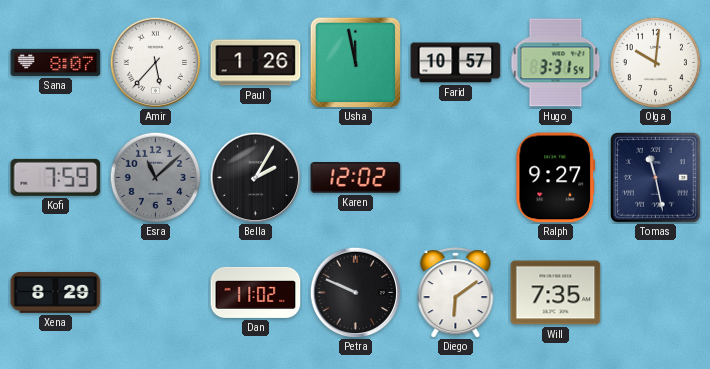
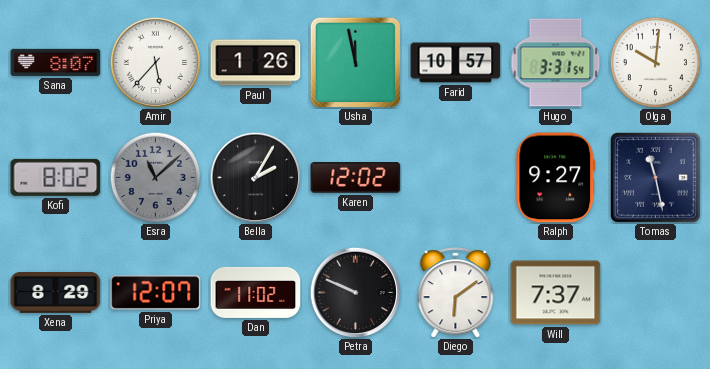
Kofi: 7:59 -> 8:02
Priya: none -> 12:07
Will: 7:35 -> 7:37
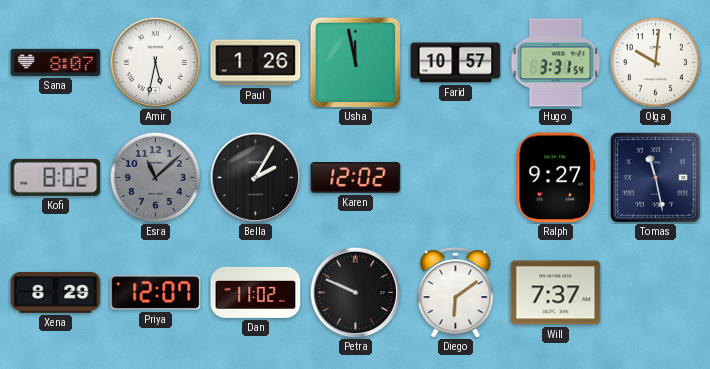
Amir: 5:37 -> 5:32
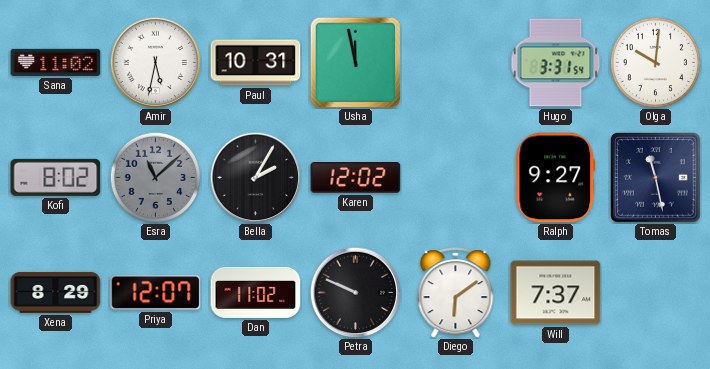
Sana: 8:07 -> 11:02
Paul: 1:26 -> 10:31
Farid: 10:57 -> none
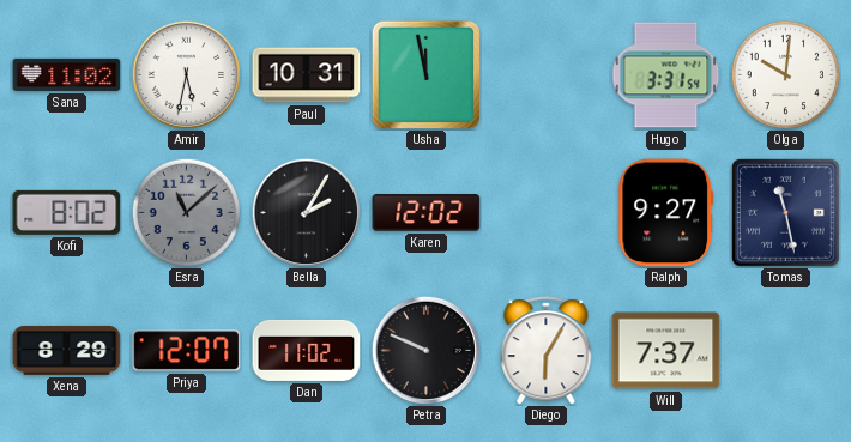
Diego: 6:09 -> 6:05
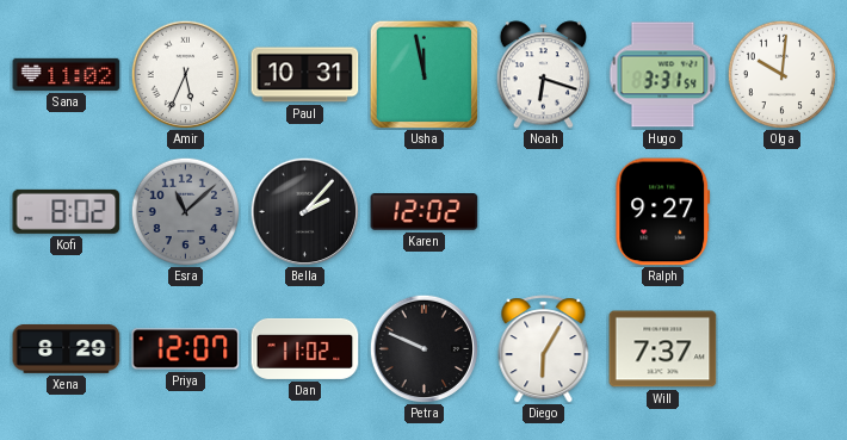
Amir: 5:32 -> 5:34
Noah: none -> 6:18
Bella: 2:05 -> 2:07
Tomas: 11:28 -> none
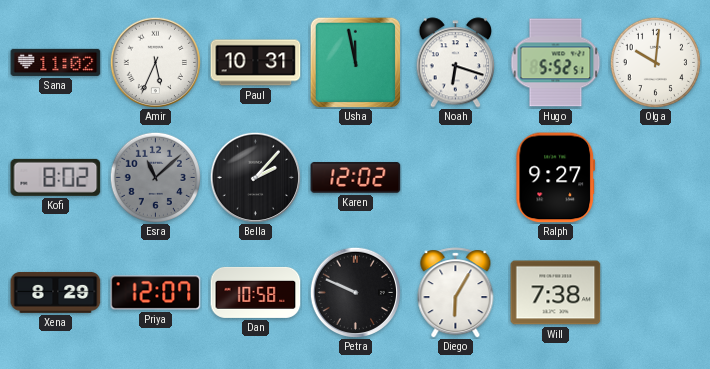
Hugo: 3:31 -> 5:52
Dan: 11:02 -> 10:58
Will: 7:37 -> 7:38
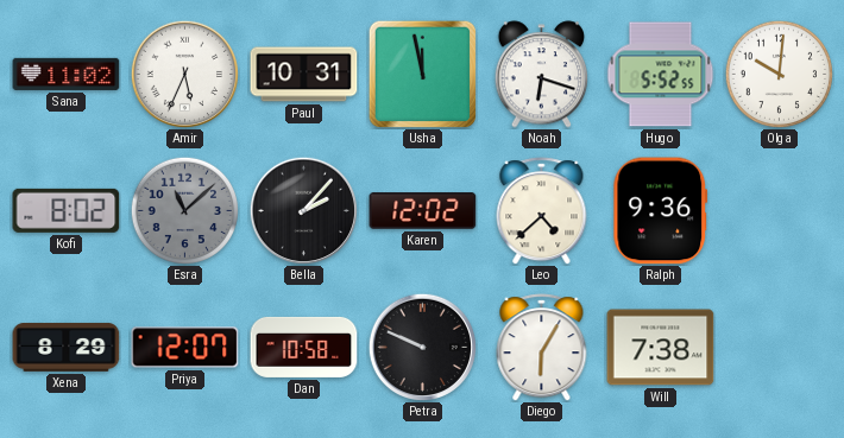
Hugo: 5:52:51 -> 5:52:55
Leo: none -> 4:38
Ralph: 9:27 -> 9:36
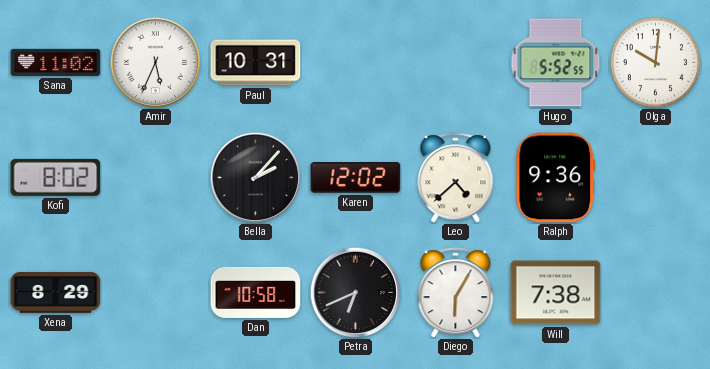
Usha: 11:58 -> none
Noah: 6:18 -> none
Esra: 11:08 -> none
Priya: 12:07 -> none
Petra: 9:49 -> 6:41
